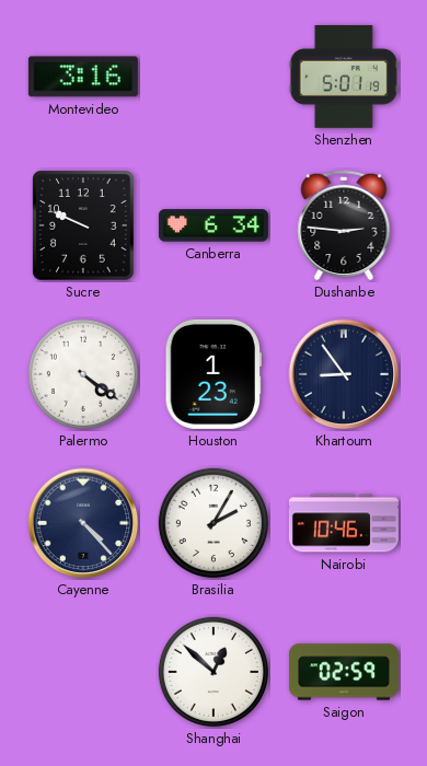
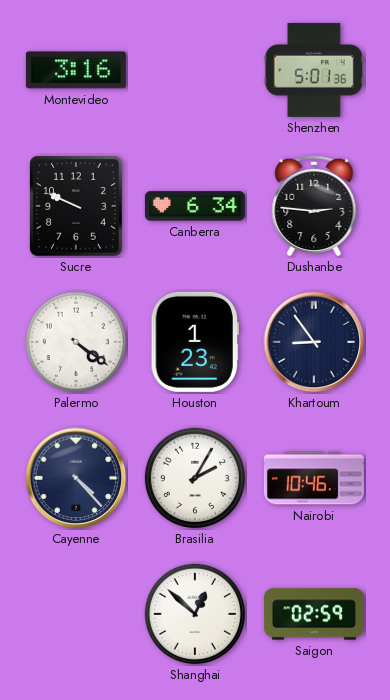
Shenzhen: 5:01:19 -> 5:01:36
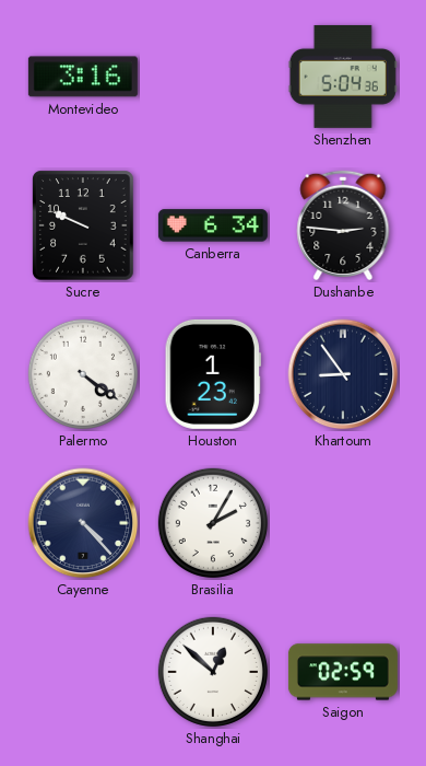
Shenzhen: 5:01 -> 5:04
Nairobi: 10:46 -> none
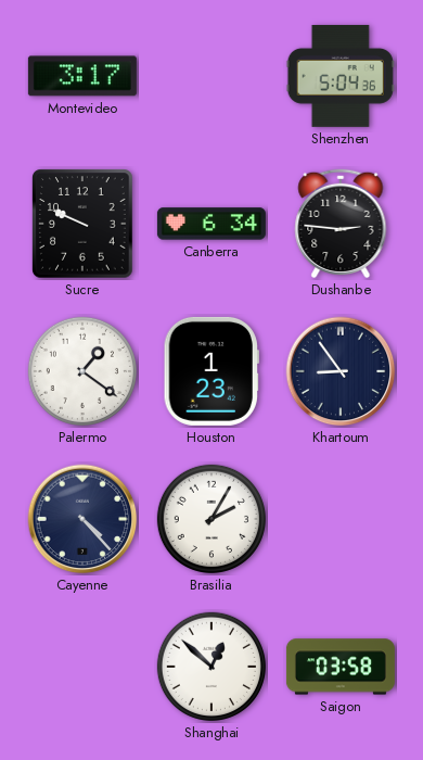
Montevideo: 3:16 -> 3:17
Palermo: 4:21 -> 1:21
Saigon: 02:59 -> 03:58
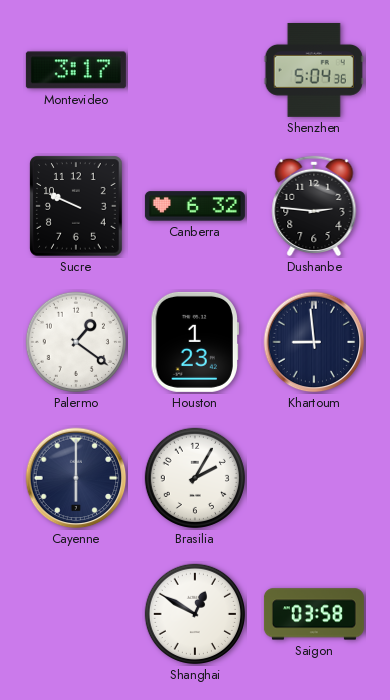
Canberra: 6:34 -> 6:32
Khartoum: 8:54 -> 8:59
Cayenne: 4:23 -> 6:00
Shanghai: 12:52 -> 12:50
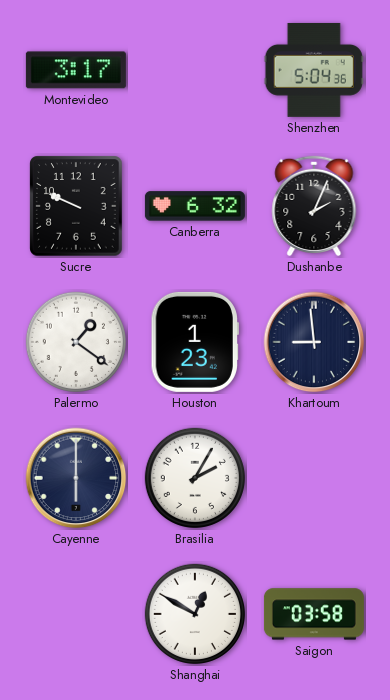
Dushanbe: 2:46 -> 2:04
